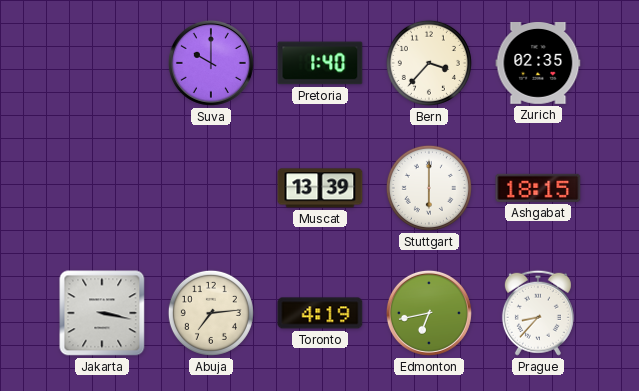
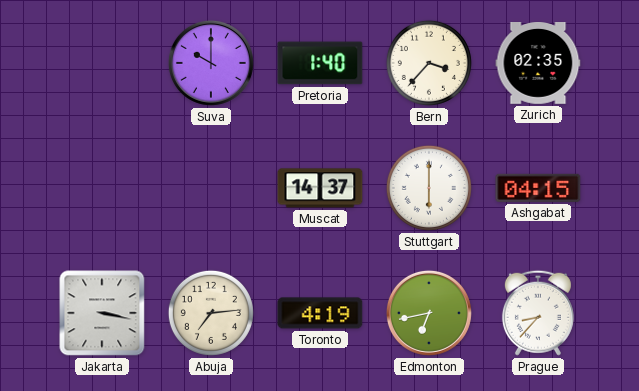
Muscat: 13:39 -> 14:37
Ashgabat: 18:15 -> 04:15
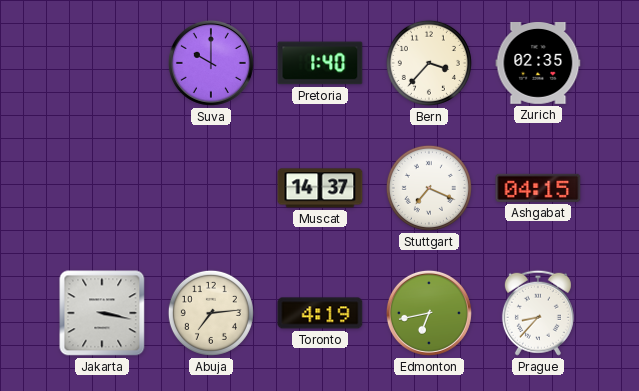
Stuttgart: 6:00 -> 7:19
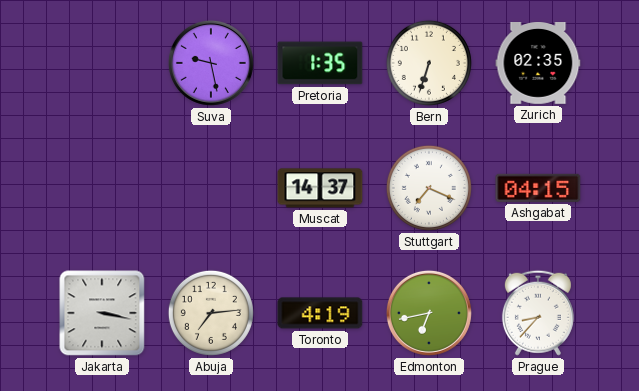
Suva: 10:00 -> 9:28
Pretoria: 1:40 -> 1:35
Bern: 3:37 -> 6:33
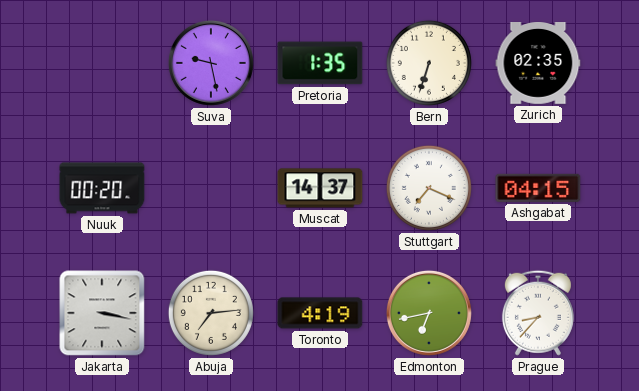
Nuuk: none -> 00:20
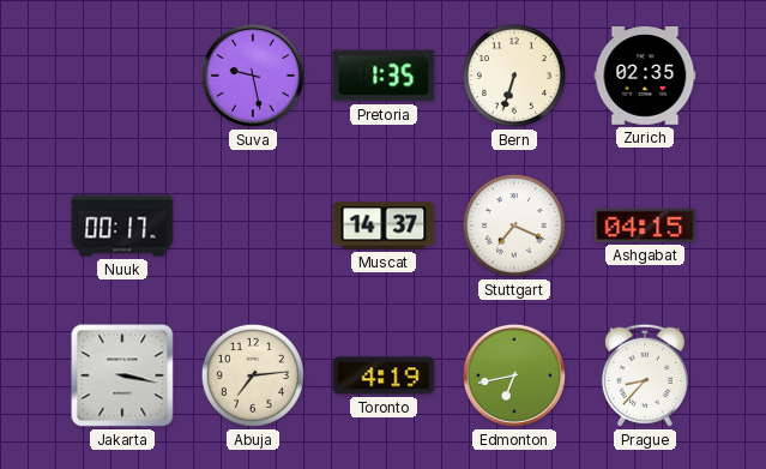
Nuuk: 00:20 -> 00:17
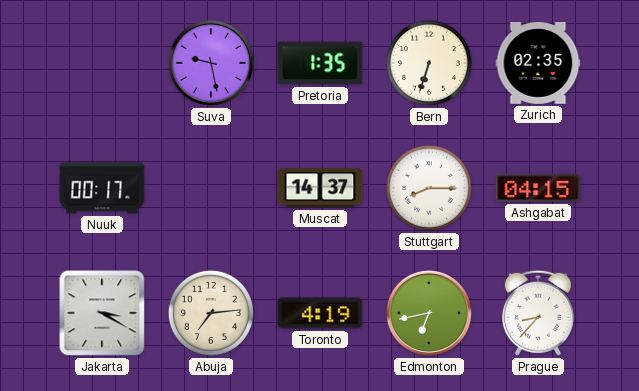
Stuttgart: 7:19 -> 8:15
Jakarta: 3:17 -> 3:20
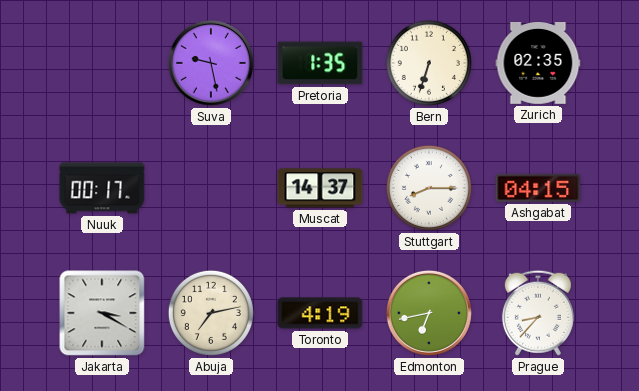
Abuja: 7:14 -> 7:13
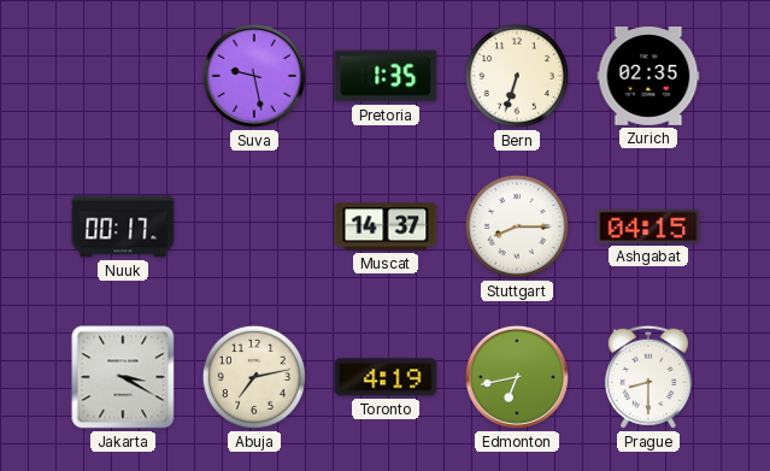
Prague: 8:37 -> 8:30
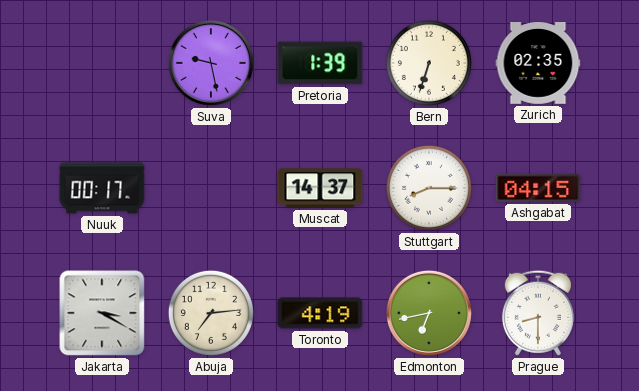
Pretoria: 1:35 -> 1:39
Abuja: 7:13 -> 7:14
